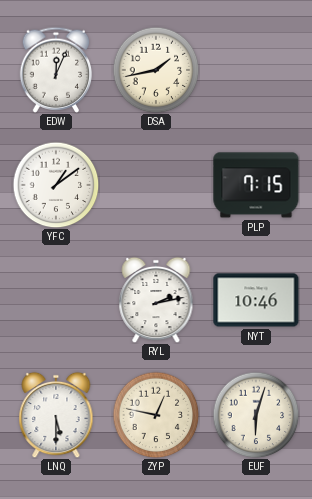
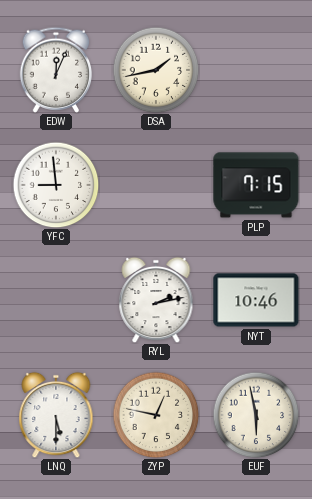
YFC: 1:09 -> 8:59
EUF: 6:03 -> 5:58
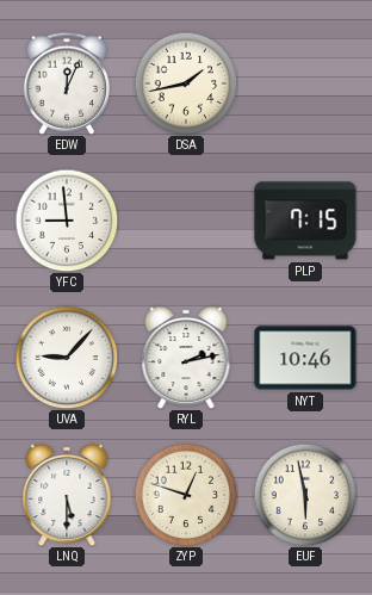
UVA: none -> 9:07
ZYP: 12:47 -> 12:48
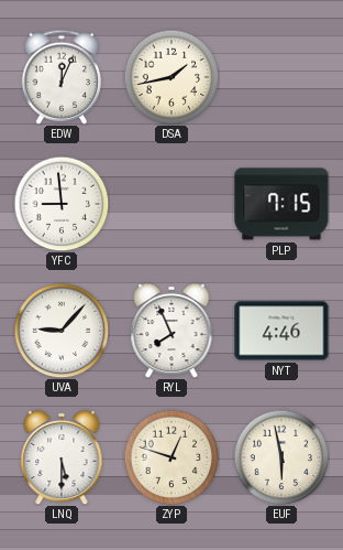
RYL: 2:13 -> 7:56
NYT: 10:46 -> 4:46
